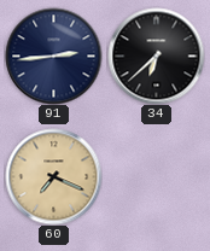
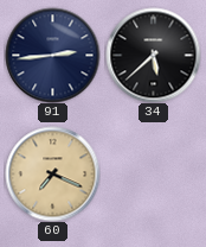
34: 6:38 -> 5:38
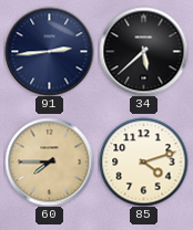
60: 7:19 -> 7:45
85: none -> 4:12
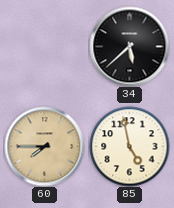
91: 2:44 -> none
85: 4:12 -> 4:58
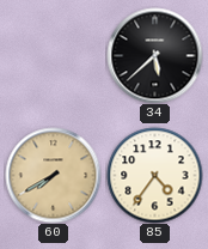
60: 7:45 -> 7:40
85: 4:58 -> 4:36
